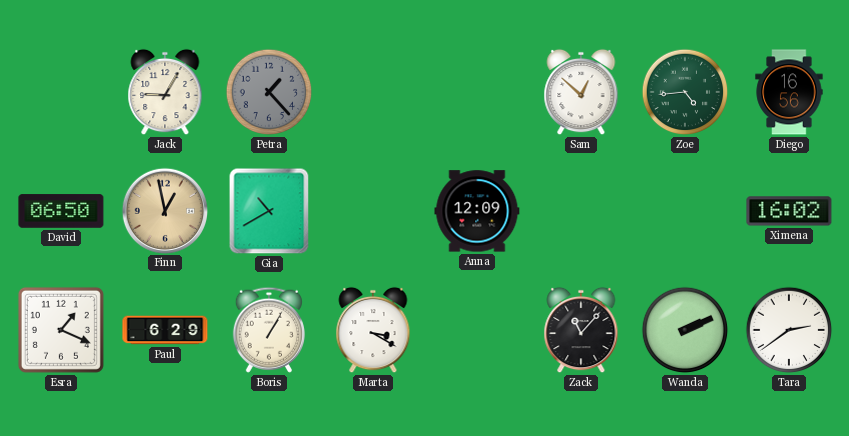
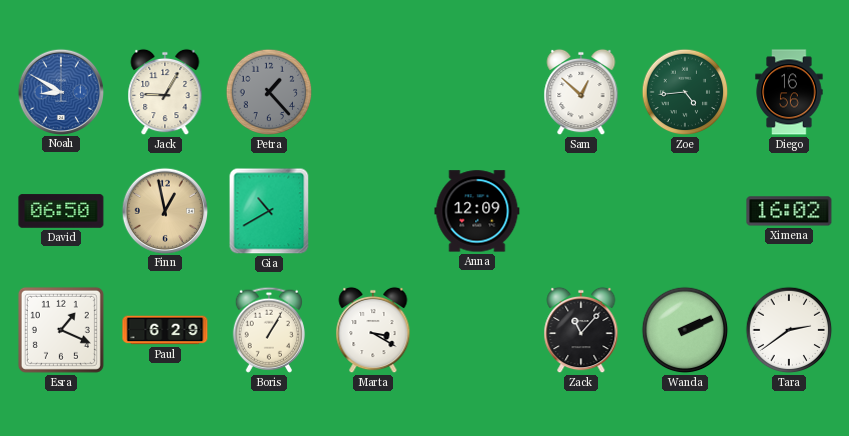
Noah: none -> 8:50
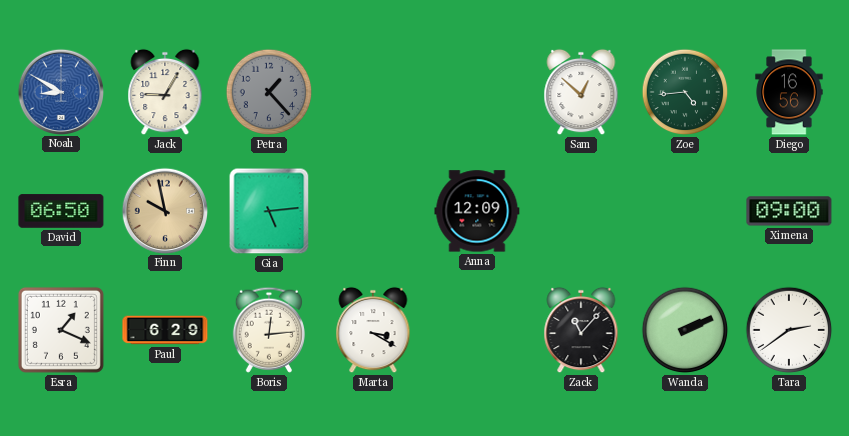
Finn: 12:58 -> 9:58
Gia: 10:40 -> 5:14
Ximena: 16:02 -> 09:00
Boris: 1:05 -> 12:14
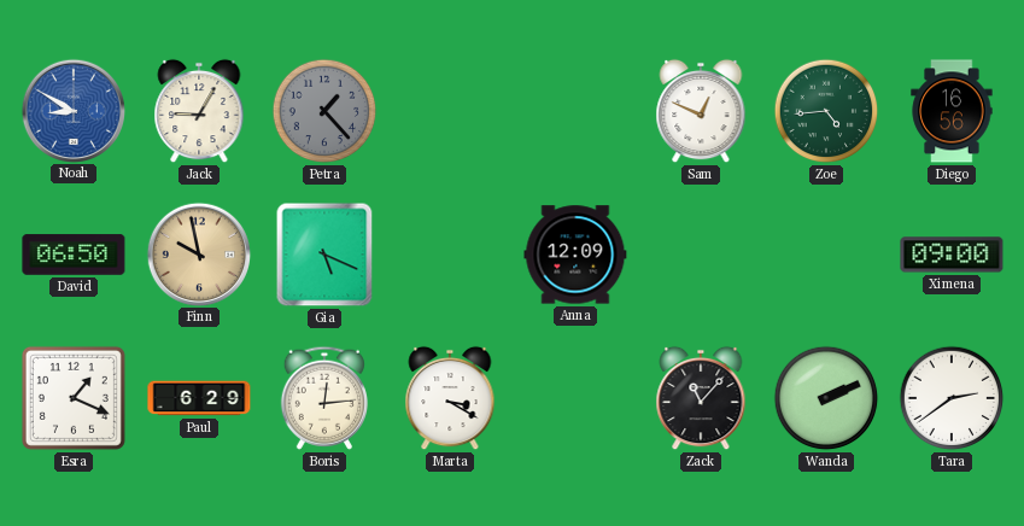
Sam: 12:52 -> 12:49
Gia: 5:14 -> 5:19
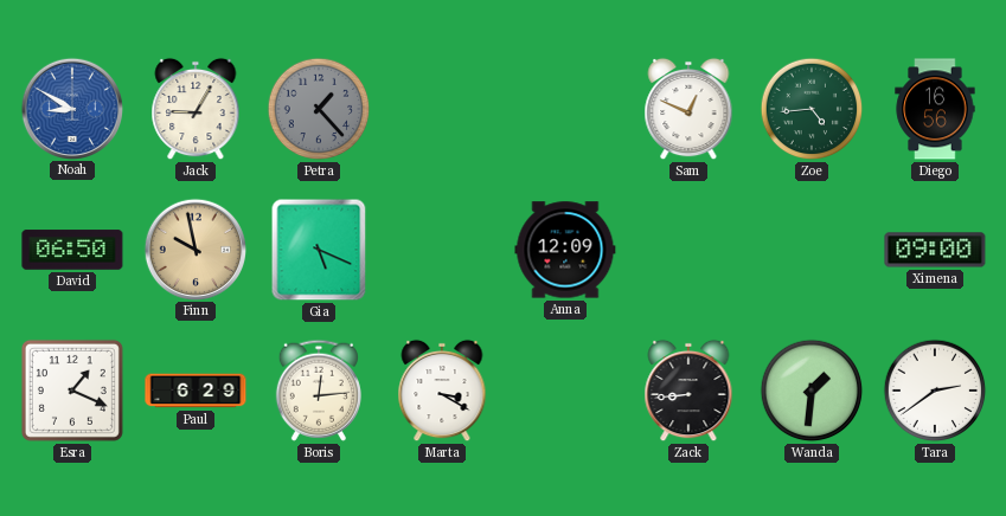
Zack: 11:07 -> 8:44
Wanda: 2:11 -> 1:31
